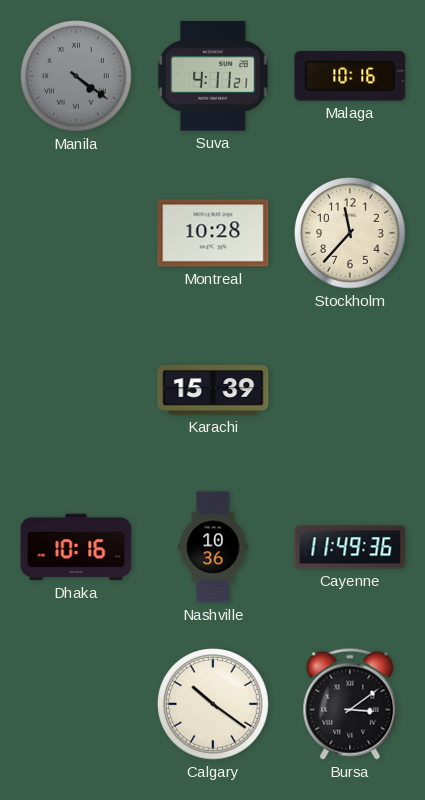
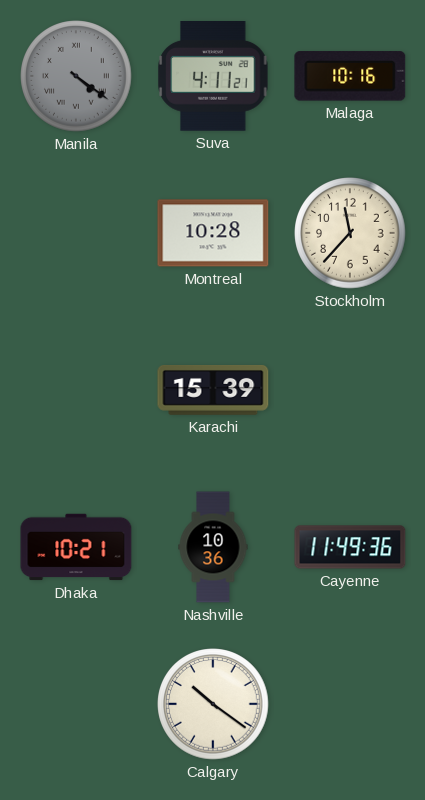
Dhaka: 10:16 -> 10:21
Bursa: 3:09 -> none
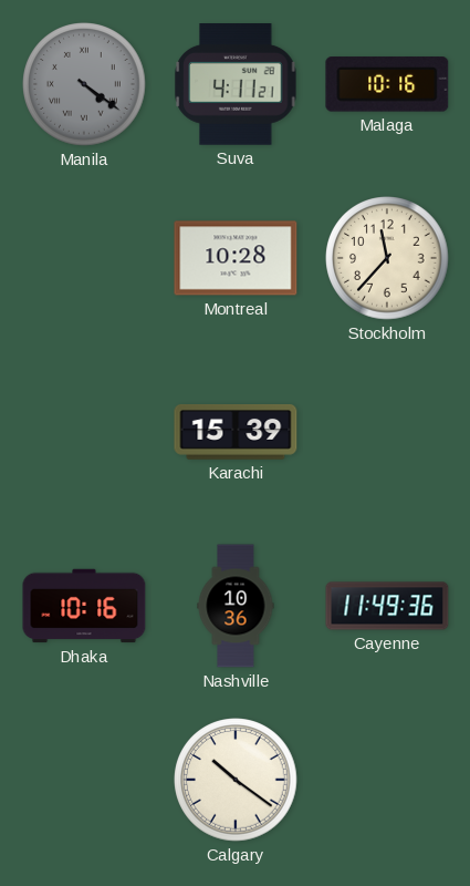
Dhaka: 10:21 -> 10:16
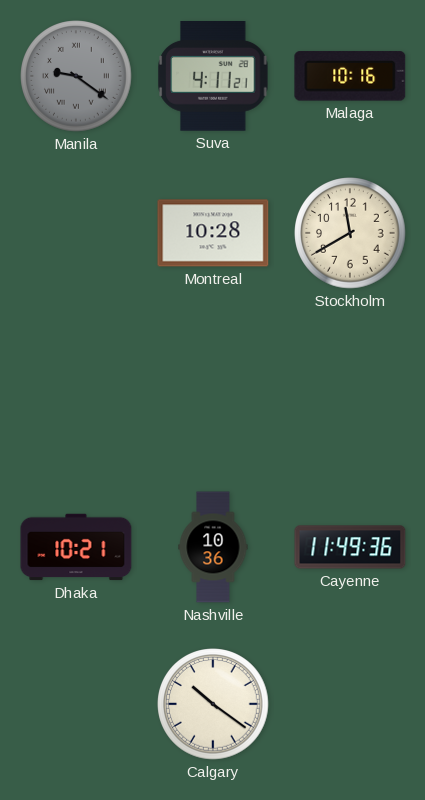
Manila: 4:21 -> 9:21
Stockholm: 11:37 -> 11:40
Karachi: 15:39 -> none
Dhaka: 10:16 -> 10:21
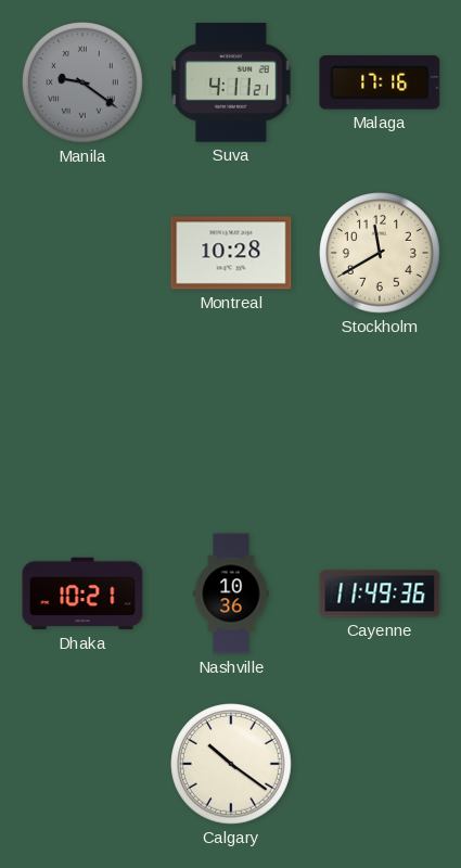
Malaga: 10:16 -> 17:16
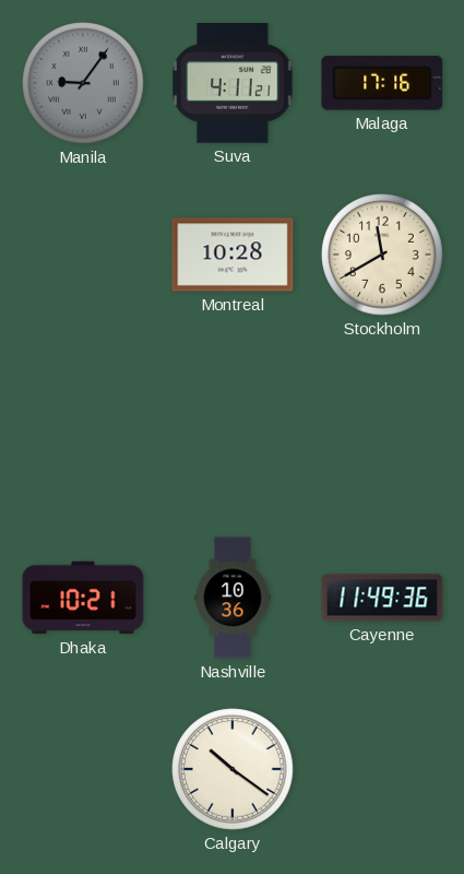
Manila: 9:21 -> 9:06
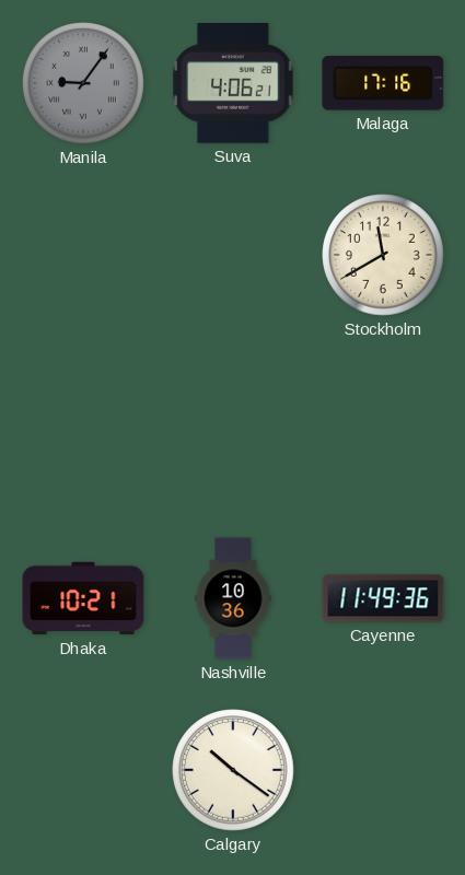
Suva: 4:11 -> 4:06
Montreal: 10:28 -> none
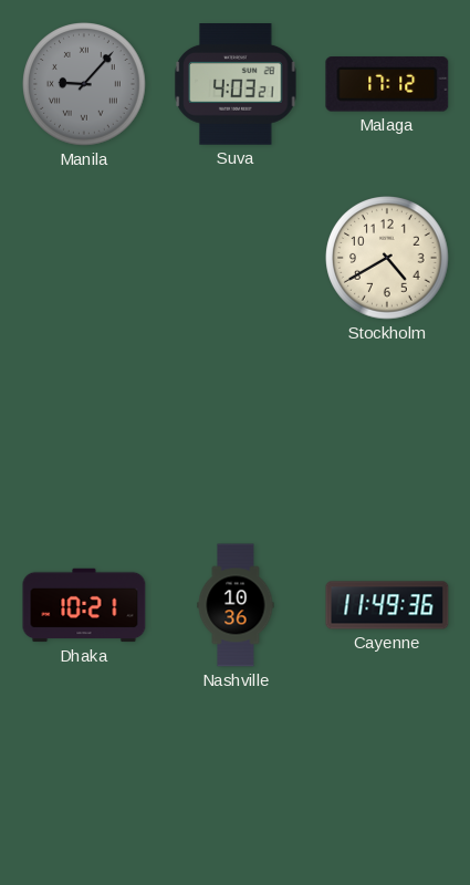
Manila: 9:06 -> 9:07
Suva: 4:06 -> 4:03
Malaga: 17:16 -> 17:12
Stockholm: 11:40 -> 4:40
Calgary: 10:21 -> none
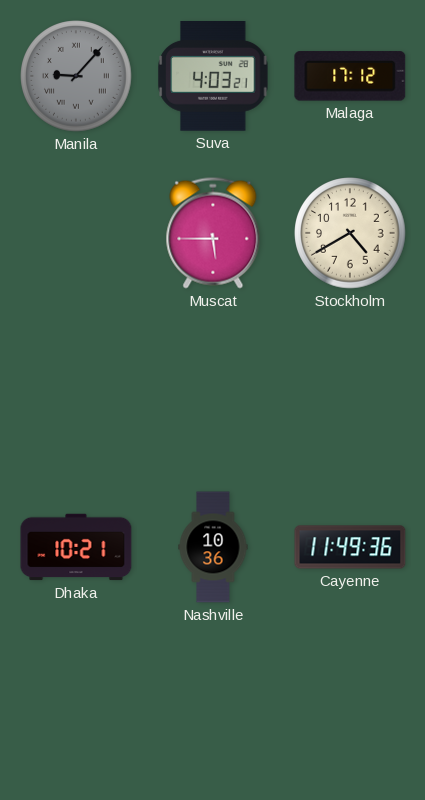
Muscat: none -> 5:45
